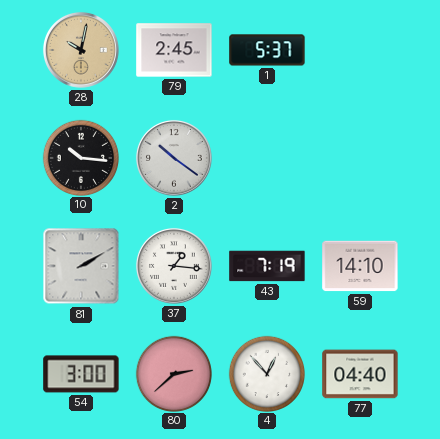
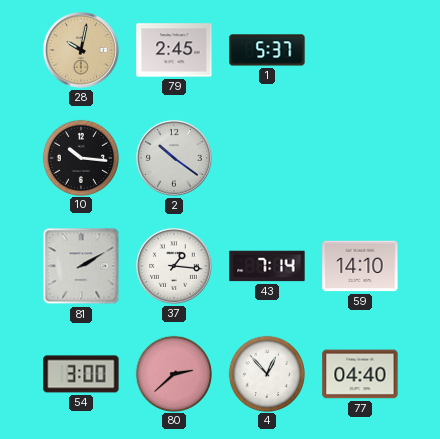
43: 7:19 -> 7:14
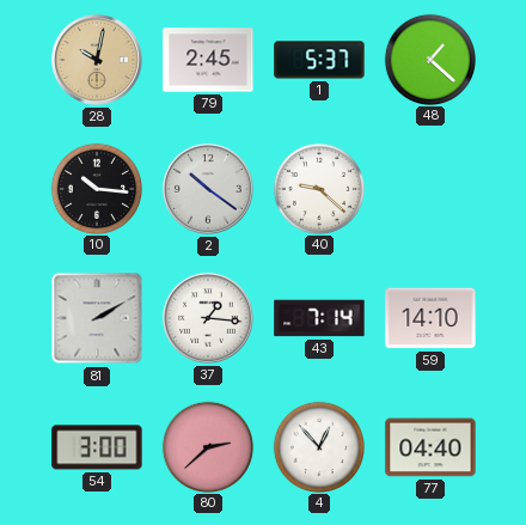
48: none -> 1:22
40: none -> 9:22
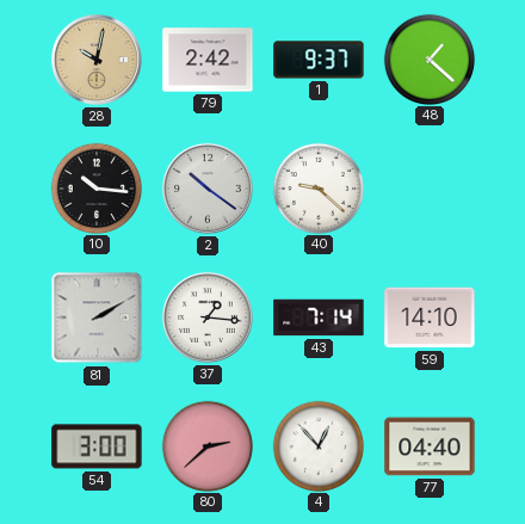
79: 2:45 -> 2:42
1: 5:37 -> 9:37
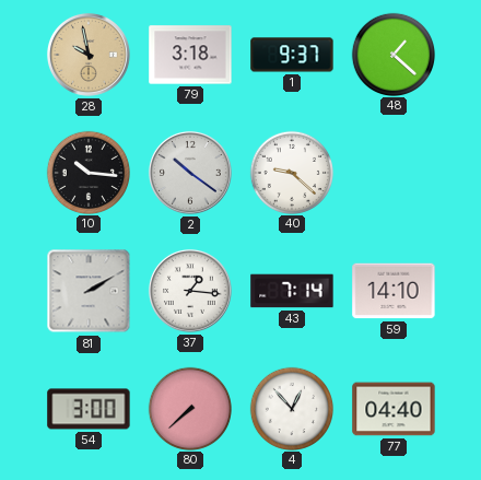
28: 10:02 -> 9:58
79: 2:42 -> 3:18
80: 2:38 -> 7:38
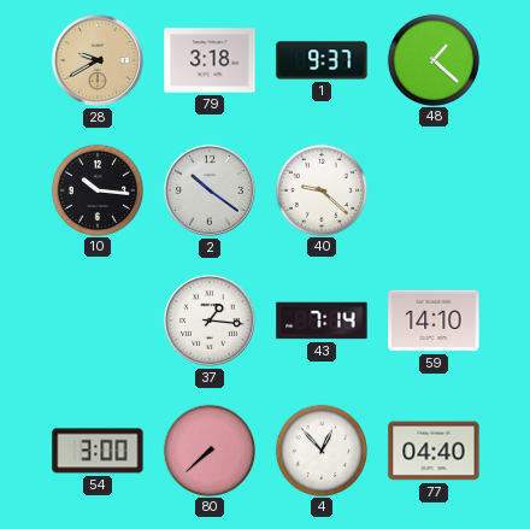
28: 9:58 -> 9:40
81: 2:10 -> none
